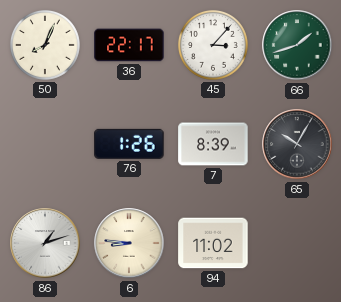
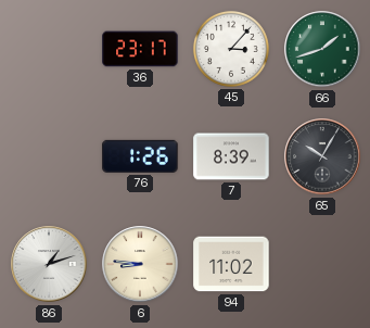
50: 8:04 -> none
36: 22:17 -> 23:17
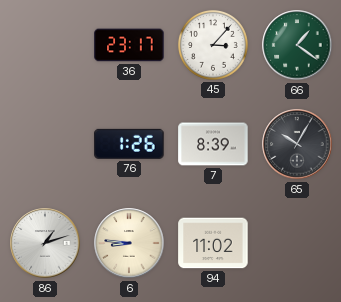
66: 1:42 -> 1:21
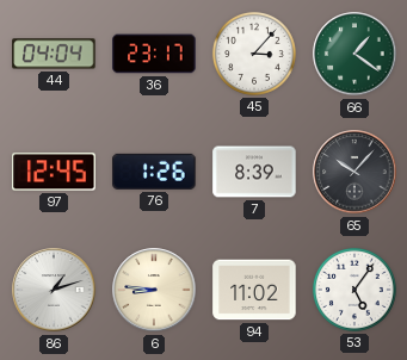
44: none -> 04:04
97: none -> 12:45
65: 10:05 -> 10:07
53: none -> 5:06
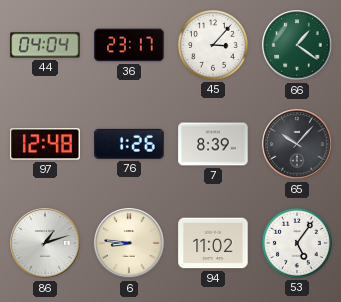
97: 12:45 -> 12:48
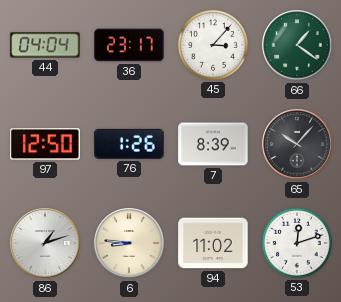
97: 12:48 -> 12:50
53: 5:06 -> 12:12
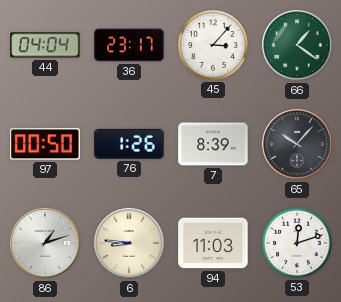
97: 12:50 -> 00:50
94: 11:02 -> 11:03
